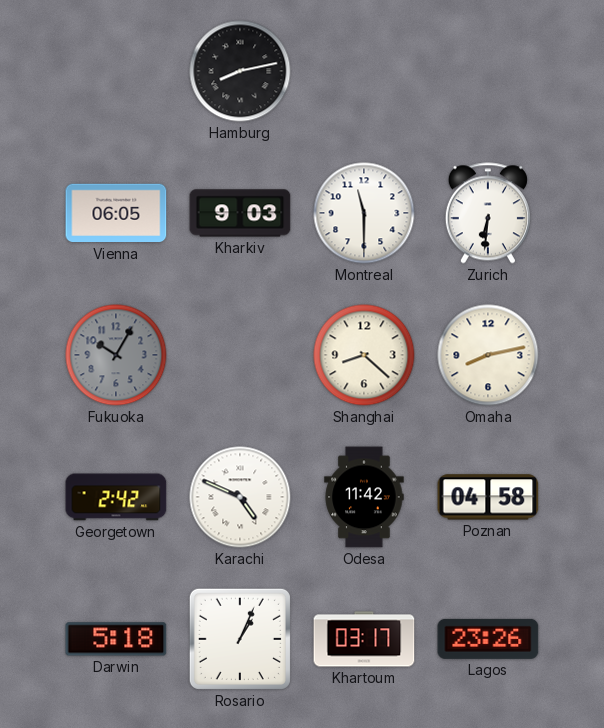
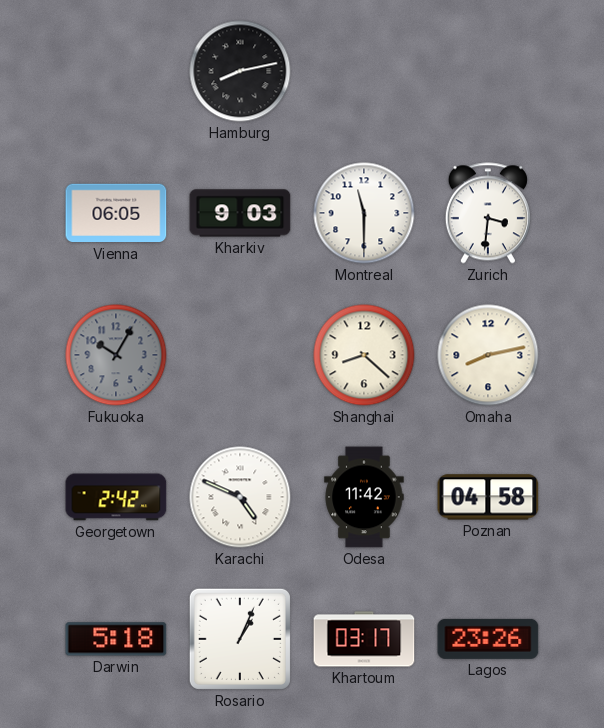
Zurich: 6:31 -> 3:31
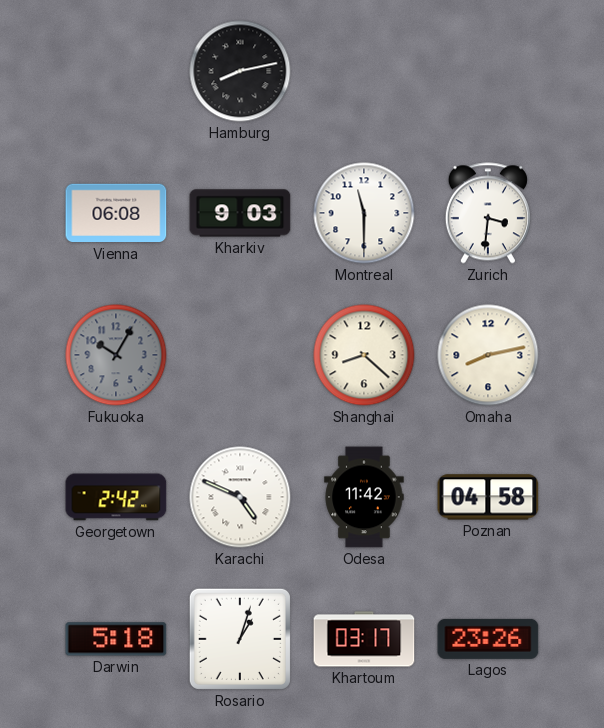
Vienna: 06:05 -> 06:08
Rosario: 1:04 -> 1:03
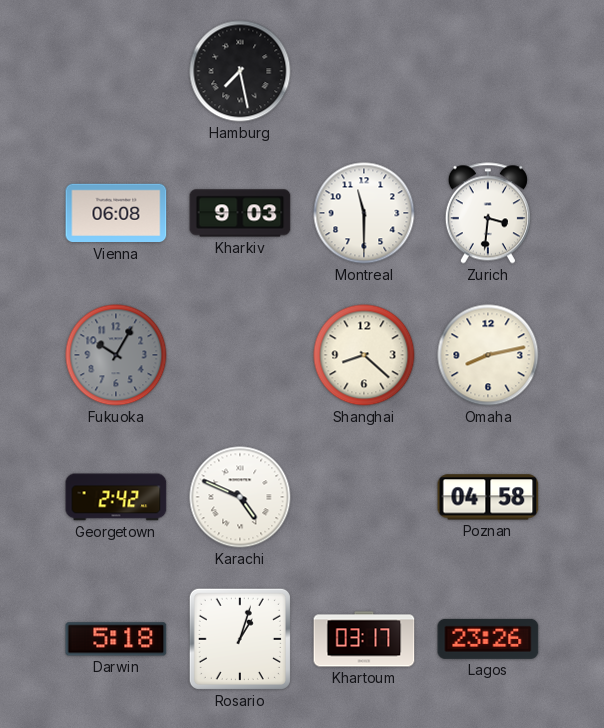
Hamburg: 8:13 -> 7:28
Odesa: 11:42 -> none
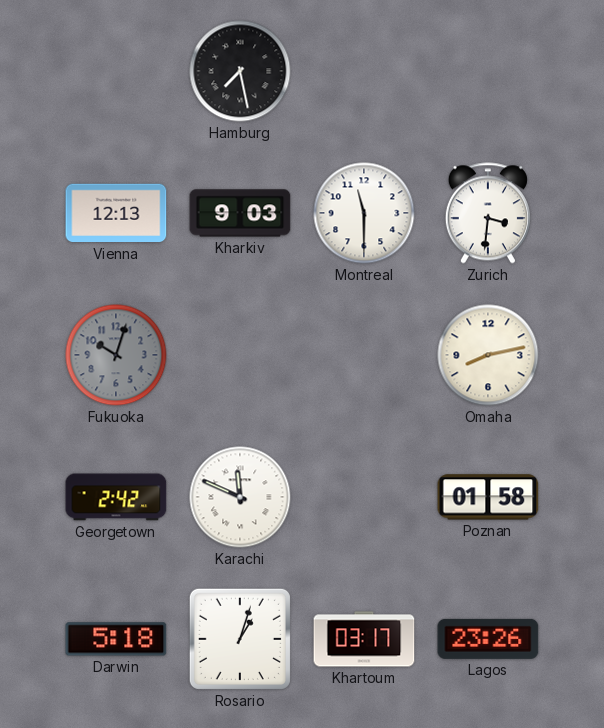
Vienna: 06:08 -> 12:13
Fukuoka: 10:05 -> 10:03
Shanghai: 8:22 -> none
Karachi: 4:49 -> 11:49
Poznan: 04:58 -> 01:58
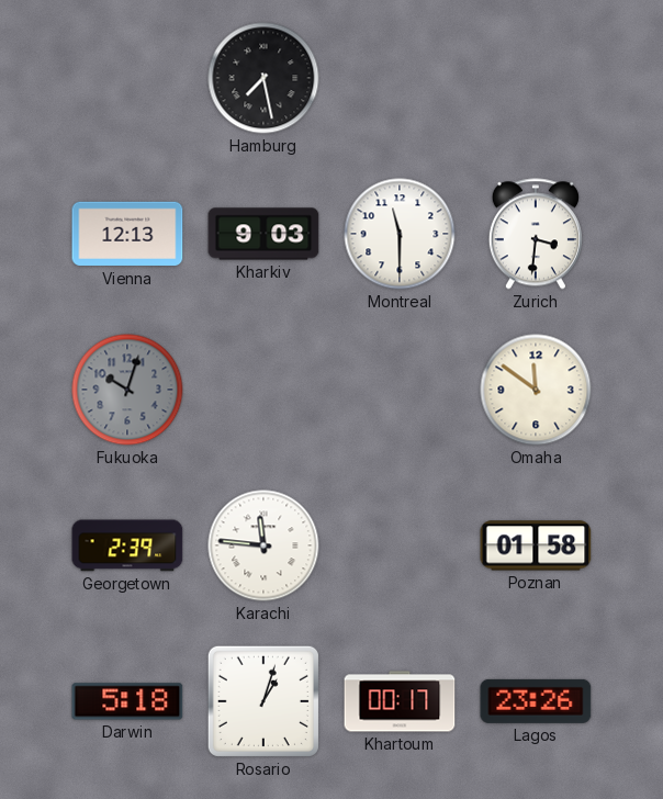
Omaha: 8:13 -> 11:51
Georgetown: 2:42 -> 2:39
Karachi: 11:49 -> 11:46
Khartoum: 03:17 -> 00:17
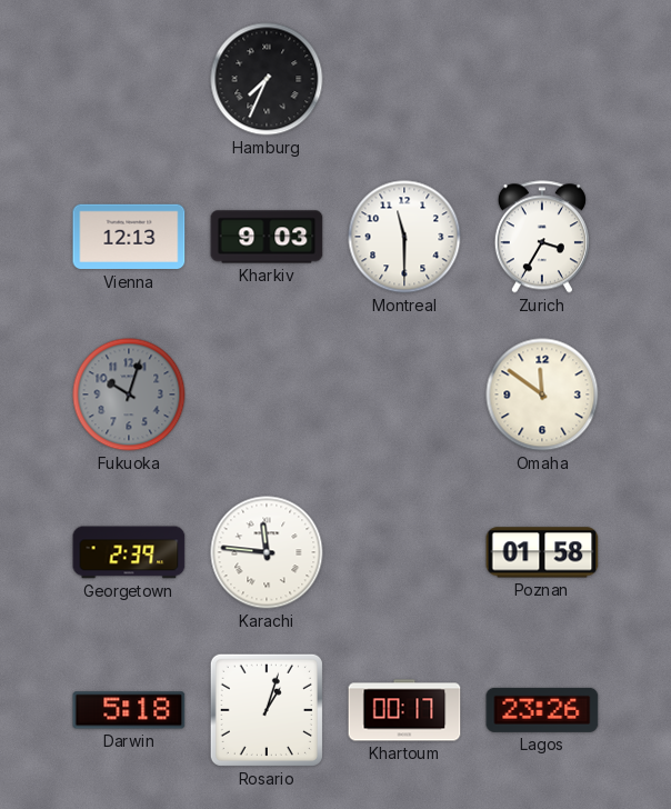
Hamburg: 7:28 -> 7:34
Zurich: 3:31 -> 3:35
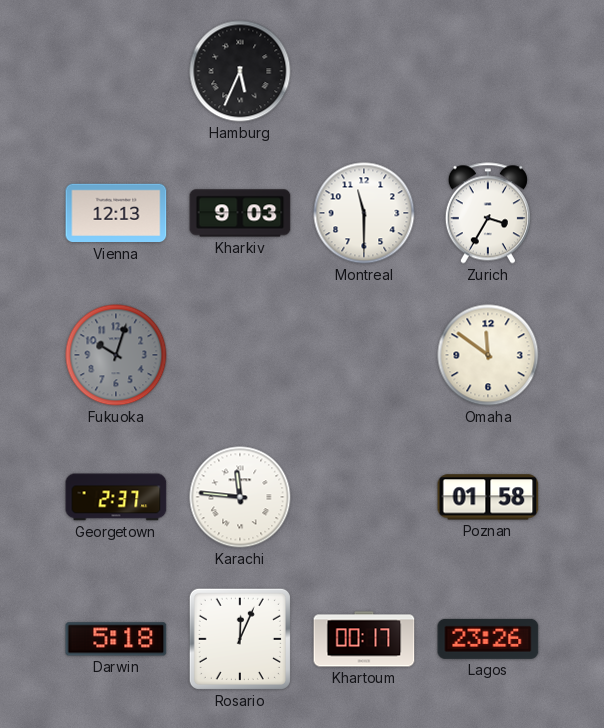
Hamburg: 7:34 -> 5:34
Georgetown: 2:39 -> 2:37
Rosario: 1:03 -> 12:04
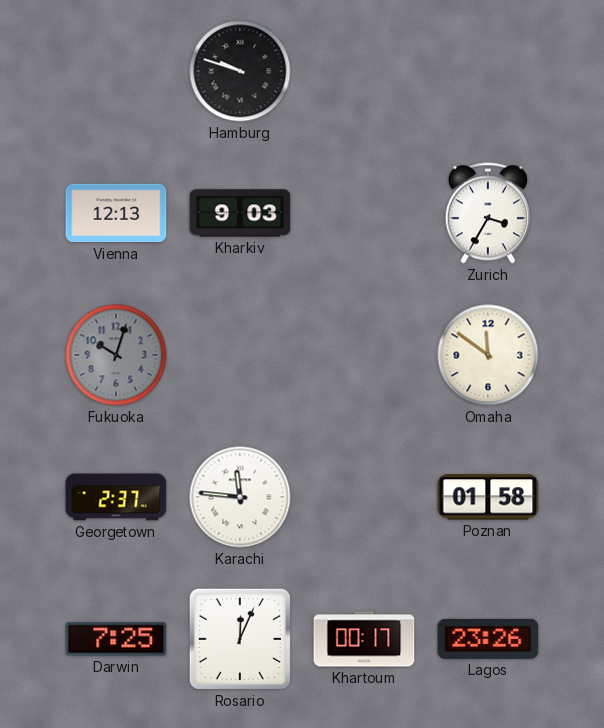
Hamburg: 5:34 -> 9:48
Montreal: 11:30 -> none
Darwin: 5:18 -> 7:25
